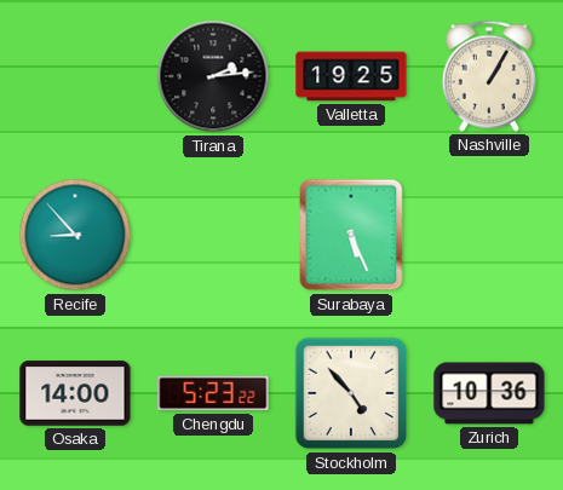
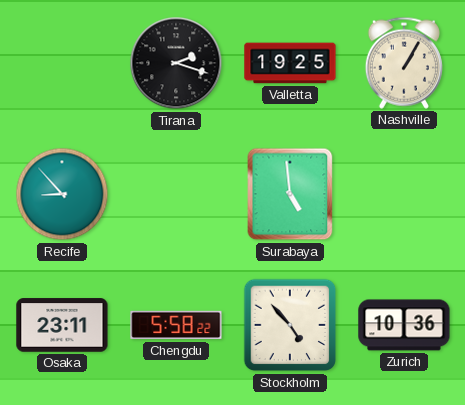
Tirana: 2:14 -> 2:18
Surabaya: 5:26 -> 4:59
Osaka: 14:00 -> 23:11
Chengdu: 5:23 -> 5:58
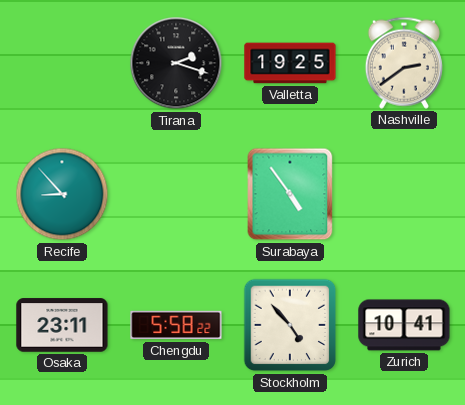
Nashville: 1:05 -> 2:39
Surabaya: 4:59 -> 4:54
Zurich: 10:36 -> 10:41
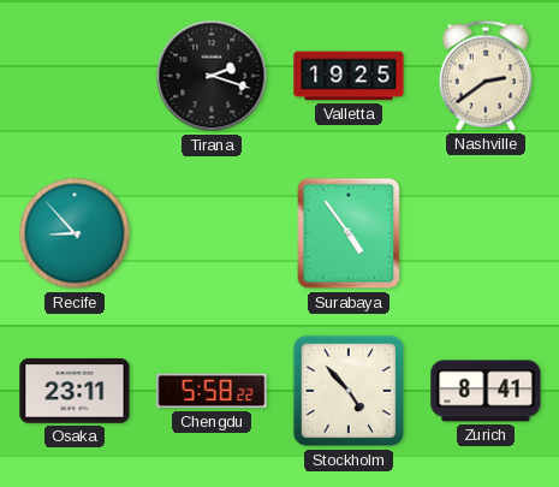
Zurich: 10:41 -> 8:41
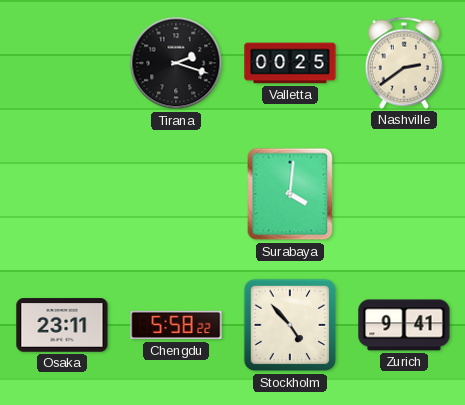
Valletta: 19:25 -> 00:25
Recife: 8:53 -> none
Surabaya: 4:54 -> 4:01
Zurich: 8:41 -> 9:41
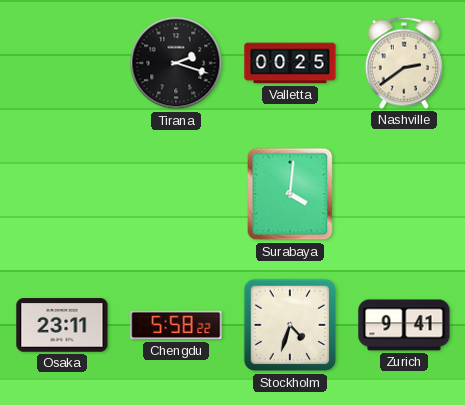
Stockholm: 4:53 -> 4:33
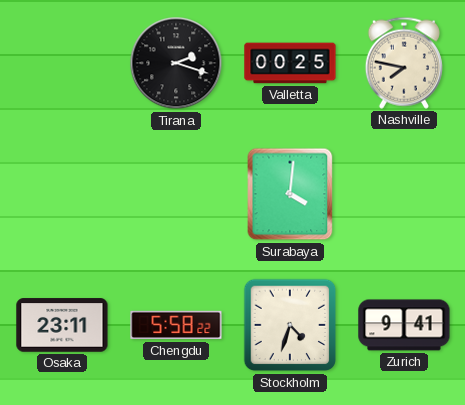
Nashville: 2:39 -> 7:47
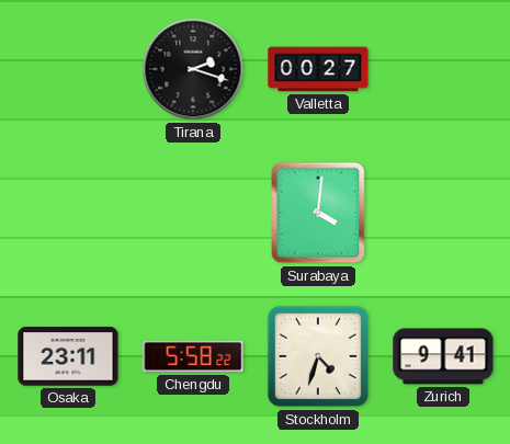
Valletta: 00:25 -> 00:27
Nashville: 7:47 -> none
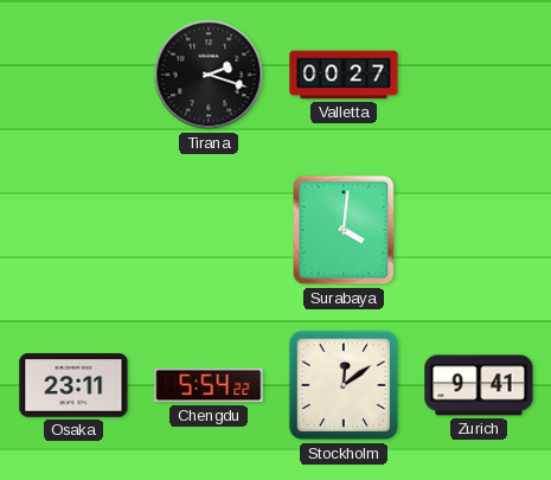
Chengdu: 5:58 -> 5:54
Stockholm: 4:33 -> 12:09
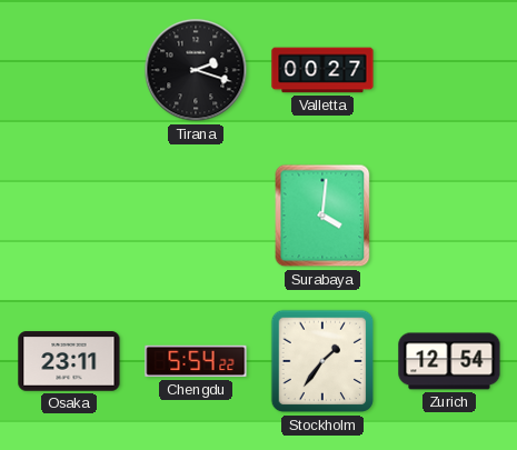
Stockholm: 12:09 -> 1:36
Zurich: 9:41 -> 12:54
